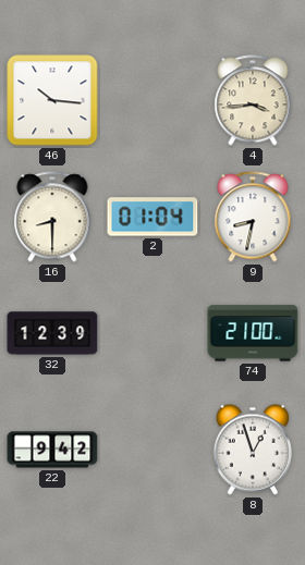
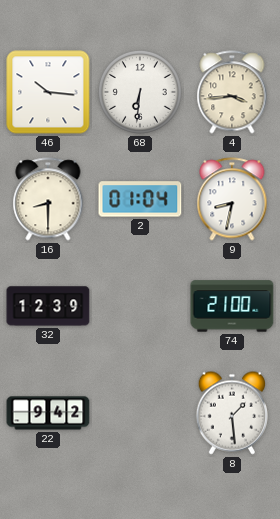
68: none -> 6:31
8: 12:57 -> 1:29
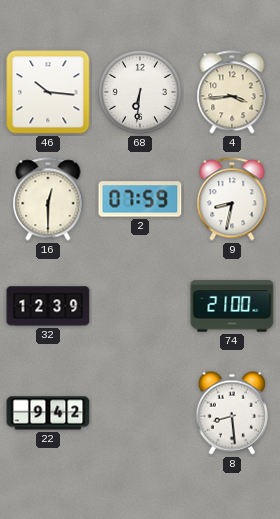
16: 8:30 -> 12:30
2: 01:04 -> 07:59
8: 1:29 -> 8:29
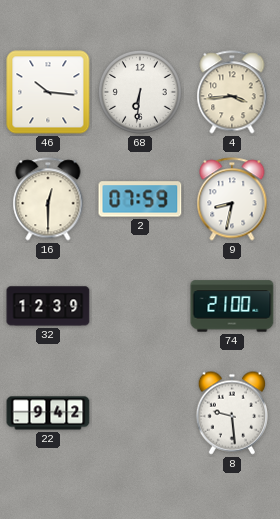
8: 8:29 -> 9:29
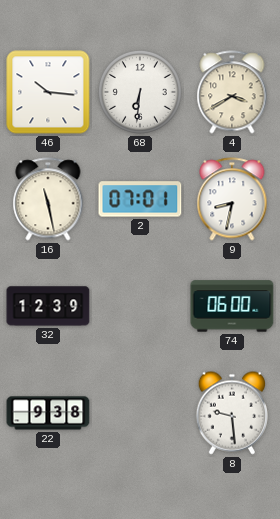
4: 3:44 -> 3:40
16: 12:30 -> 11:28
2: 07:59 -> 07:01
74: 21:00 -> 06:00
22: 9:42 -> 9:38
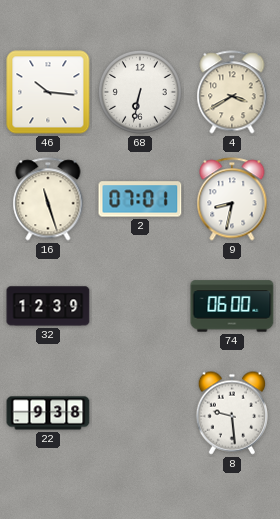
68: 6:31 -> 6:32
16: 11:28 -> 11:27
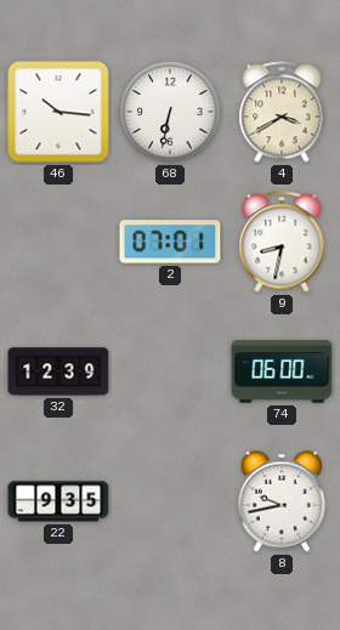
16: 11:27 -> none
22: 9:38 -> 9:35
8: 9:29 -> 9:43
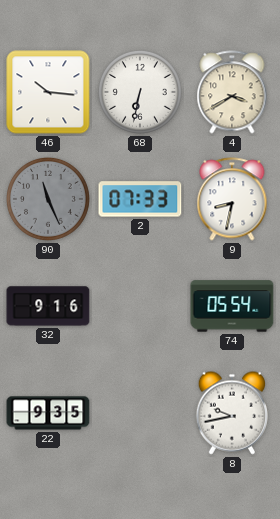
90: none -> 11:26
2: 07:01 -> 07:33
32: 12:39 -> 9:16
74: 06:00 -> 05:54
